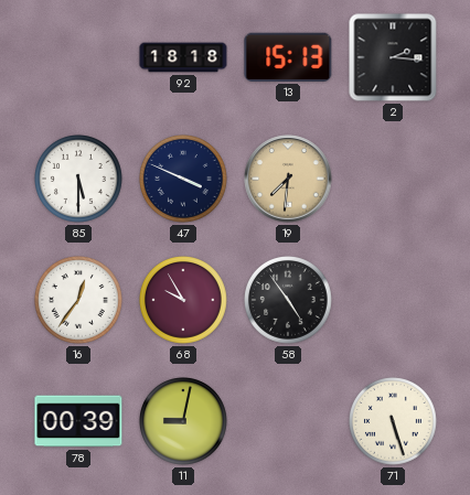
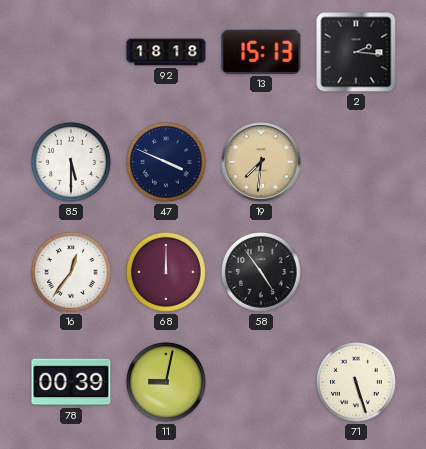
68: 9:55 -> 12:00
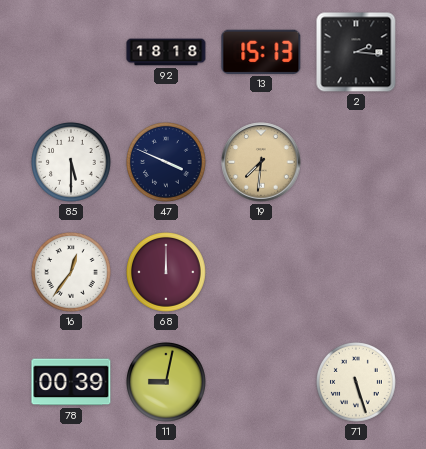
58: 4:54 -> none
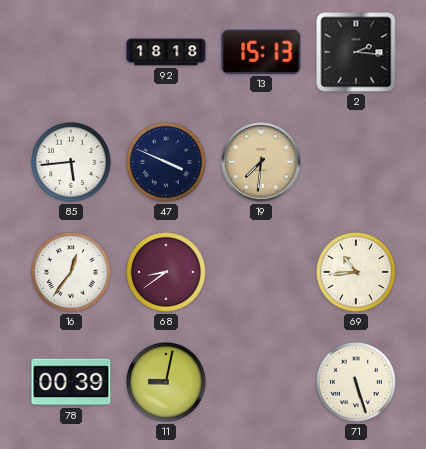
85: 5:30 -> 5:44
68: 12:00 -> 8:39
69: none -> 10:44
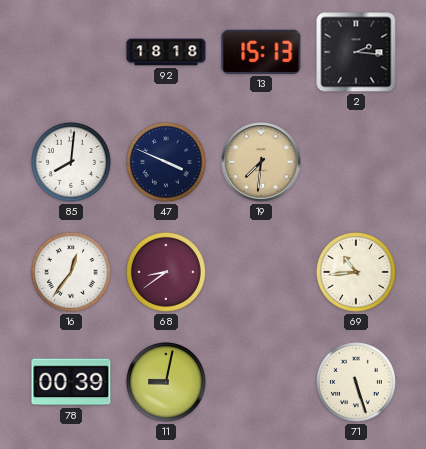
85: 5:44 -> 8:01
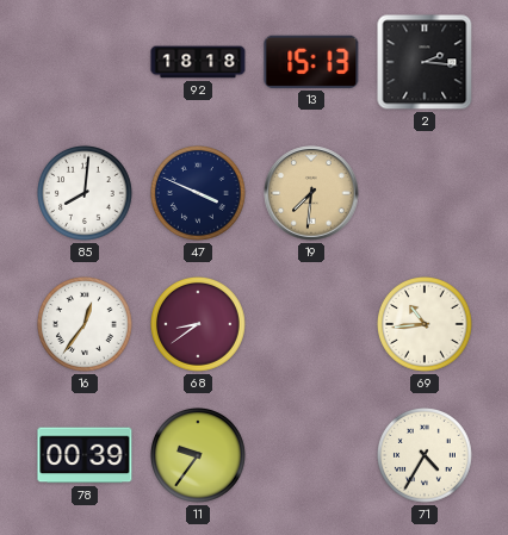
11: 9:02 -> 9:36
71: 5:27 -> 4:35
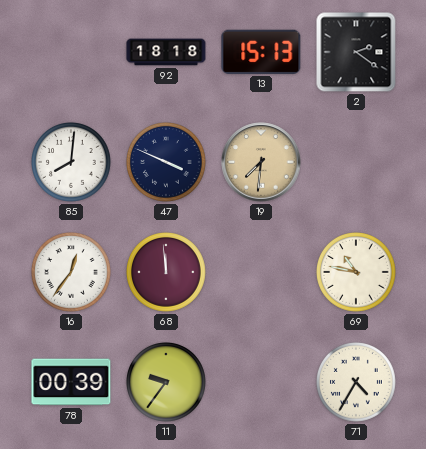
2: 2:16 -> 2:21
68: 8:39 -> 11:59
69: 10:44 -> 10:47
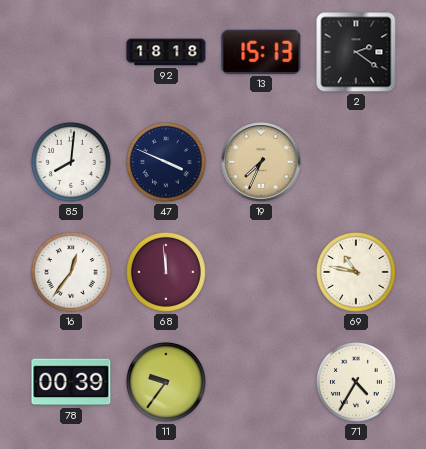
19: 7:31 -> 7:34
